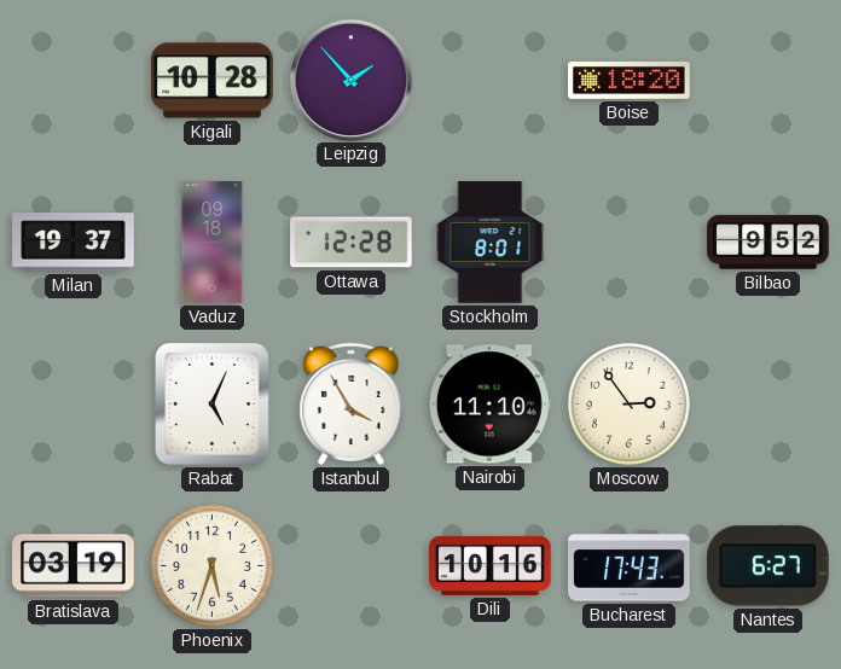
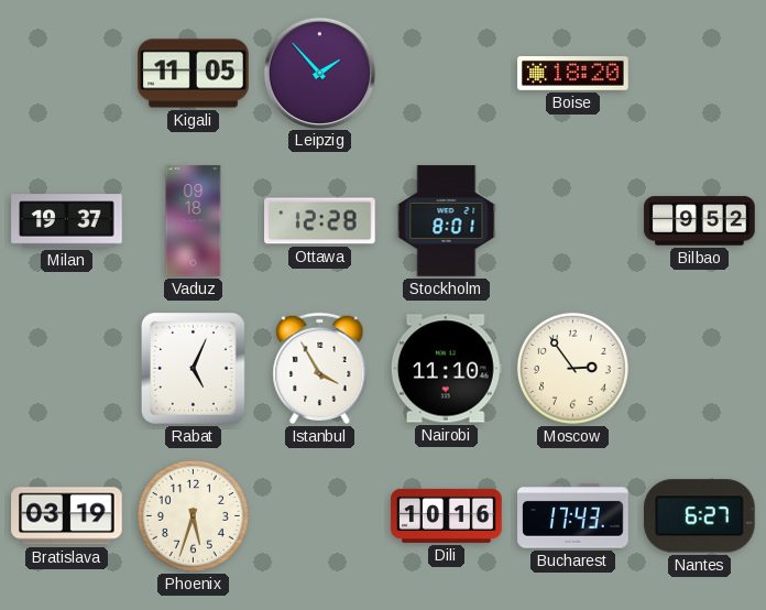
Kigali: 10:28 -> 11:05
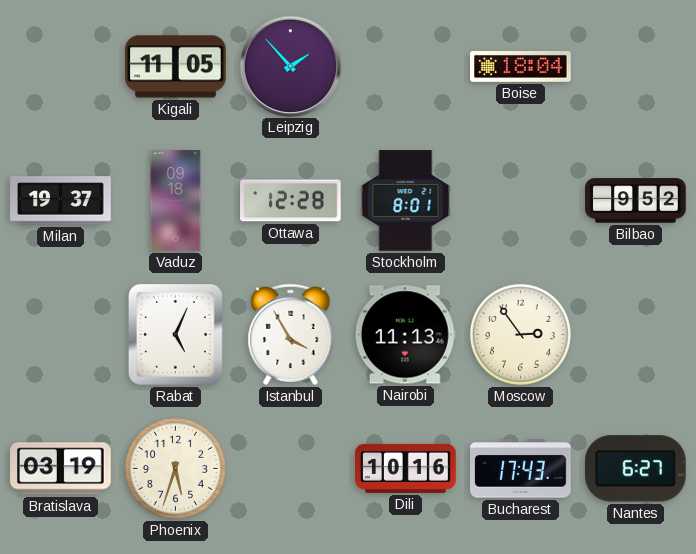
Boise: 18:20 -> 18:04
Nairobi: 11:10 -> 11:13
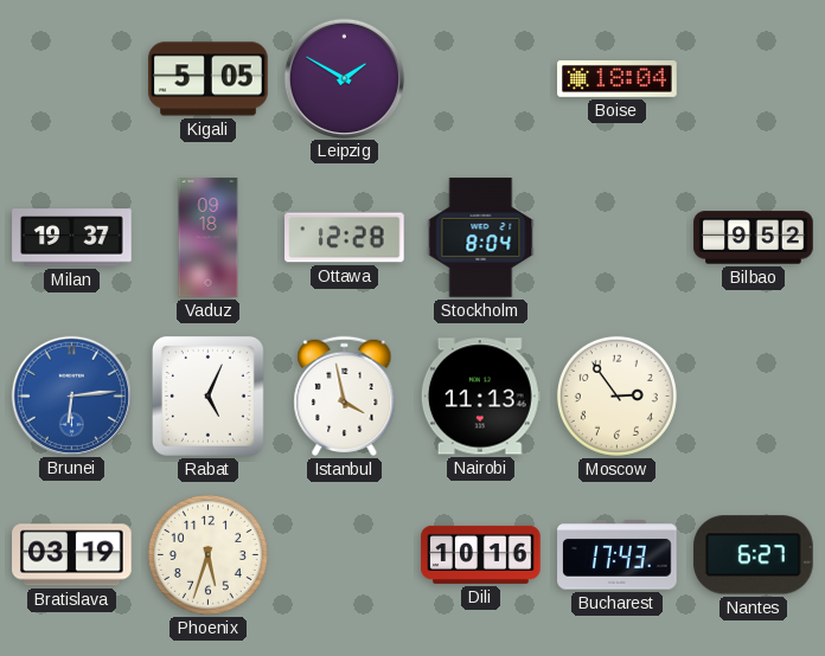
Kigali: 11:05 -> 5:05
Leipzig: 1:53 -> 1:50
Stockholm: 8:01 -> 8:04
Brunei: none -> 6:14
Istanbul: 3:55 -> 3:58
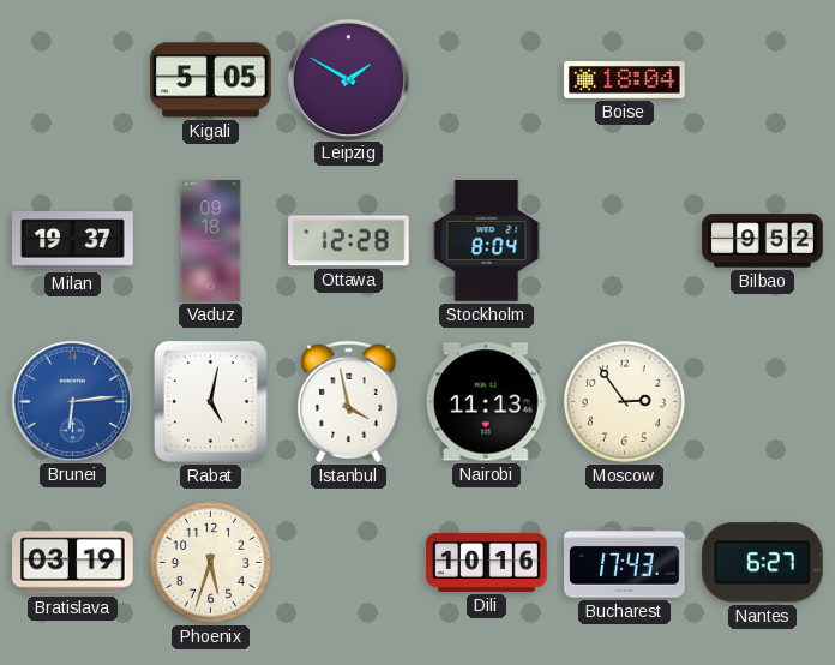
Rabat: 5:04 -> 5:02
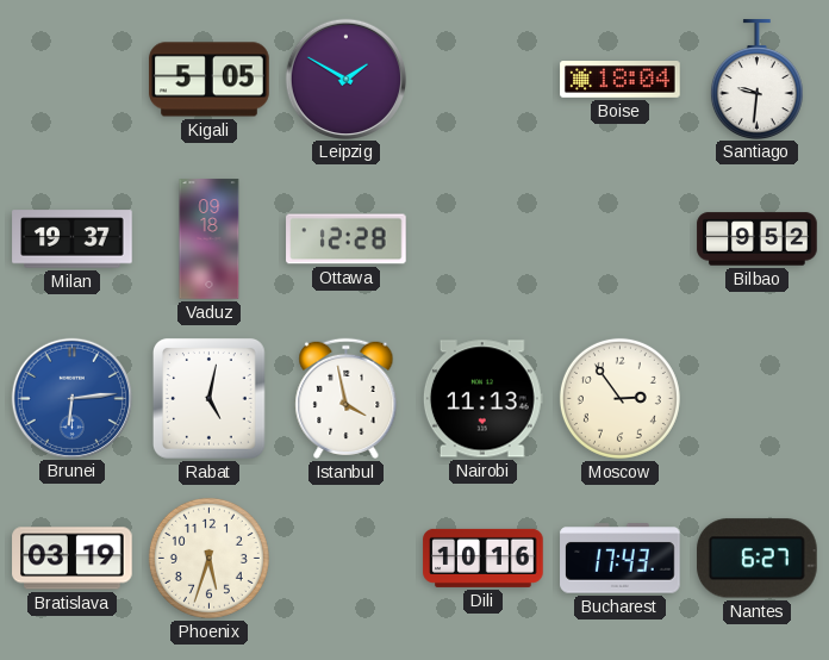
Santiago: none -> 9:31
Stockholm: 8:04 -> none
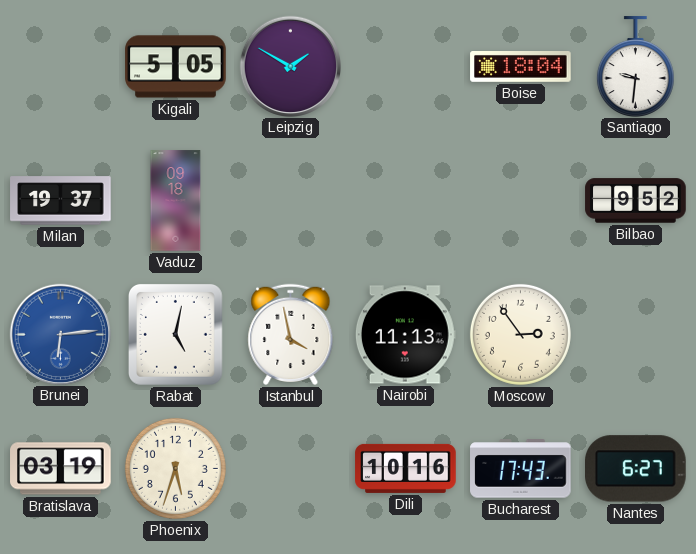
Ottawa: 12:28 -> none
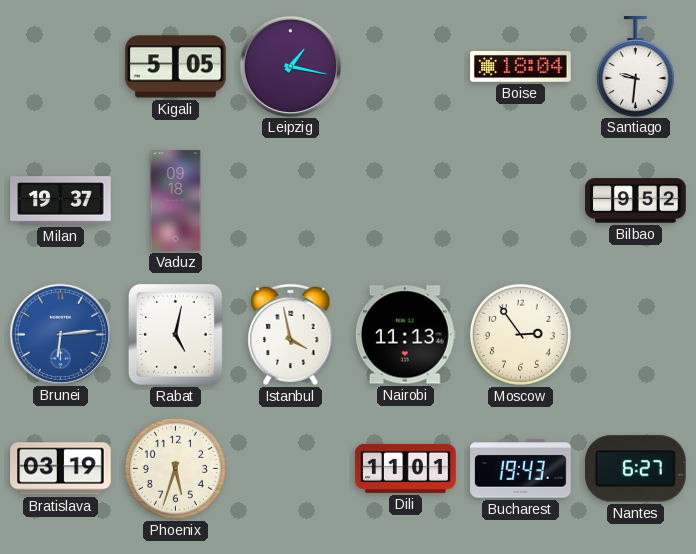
Leipzig: 1:50 -> 1:17
Dili: 10:16 -> 11:01
Bucharest: 17:43 -> 19:43
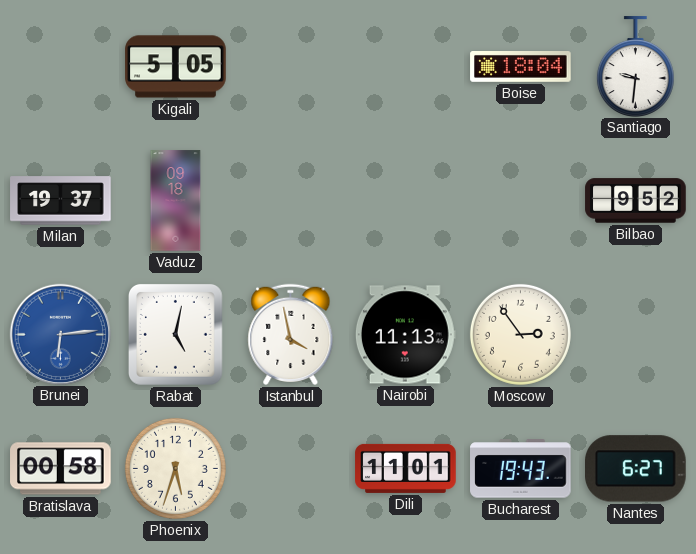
Leipzig: 1:17 -> none
Bratislava: 03:19 -> 00:58
